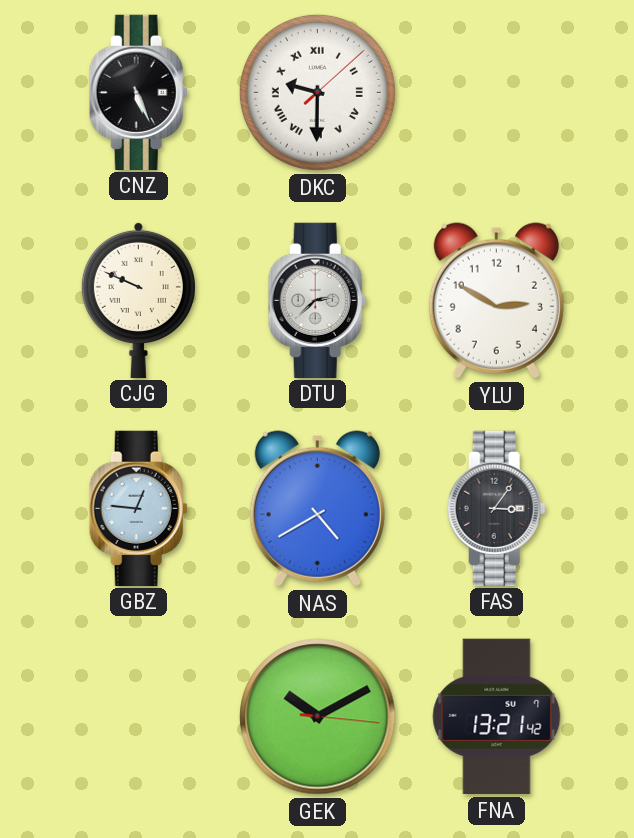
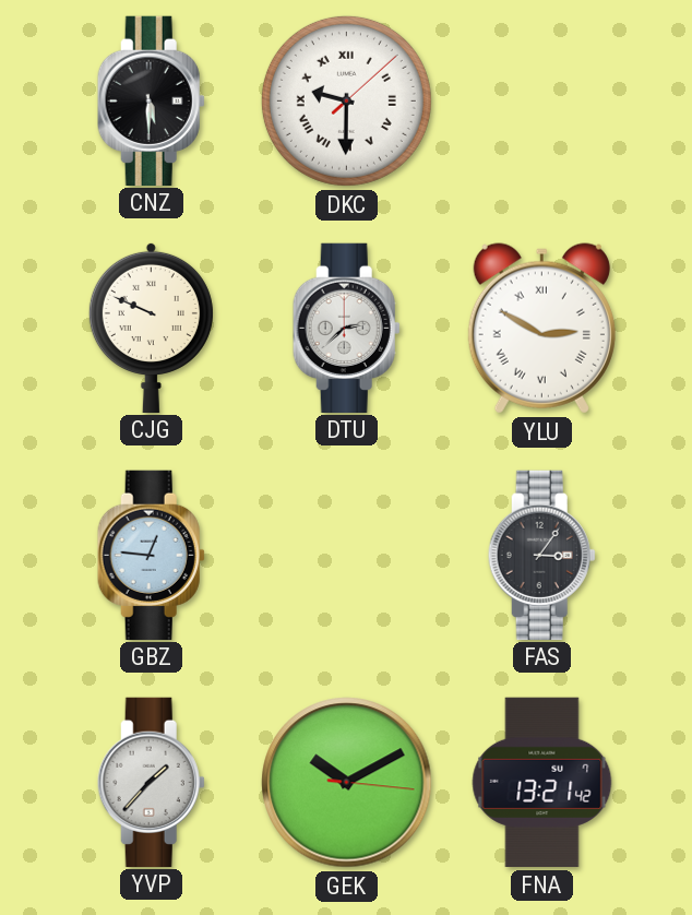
CNZ: 5:26 -> 5:30
YLU numerals: Arabic -> Roman
NAS: 4:40 -> none
YVP: none -> 1:37
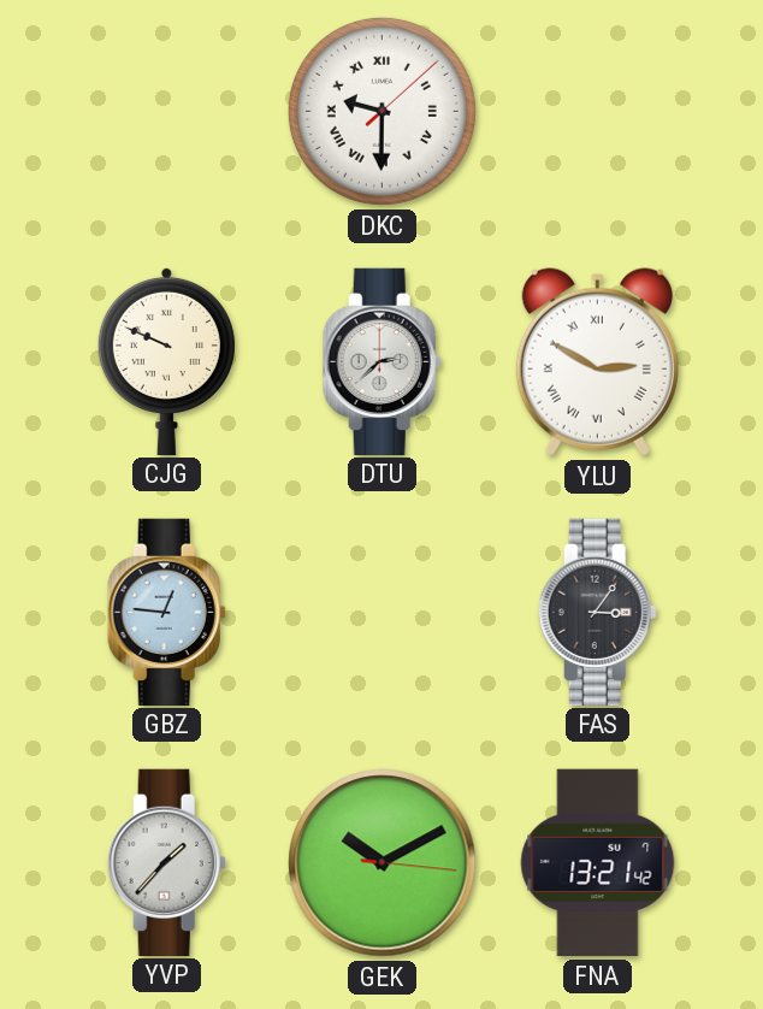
CNZ: 5:30 -> none
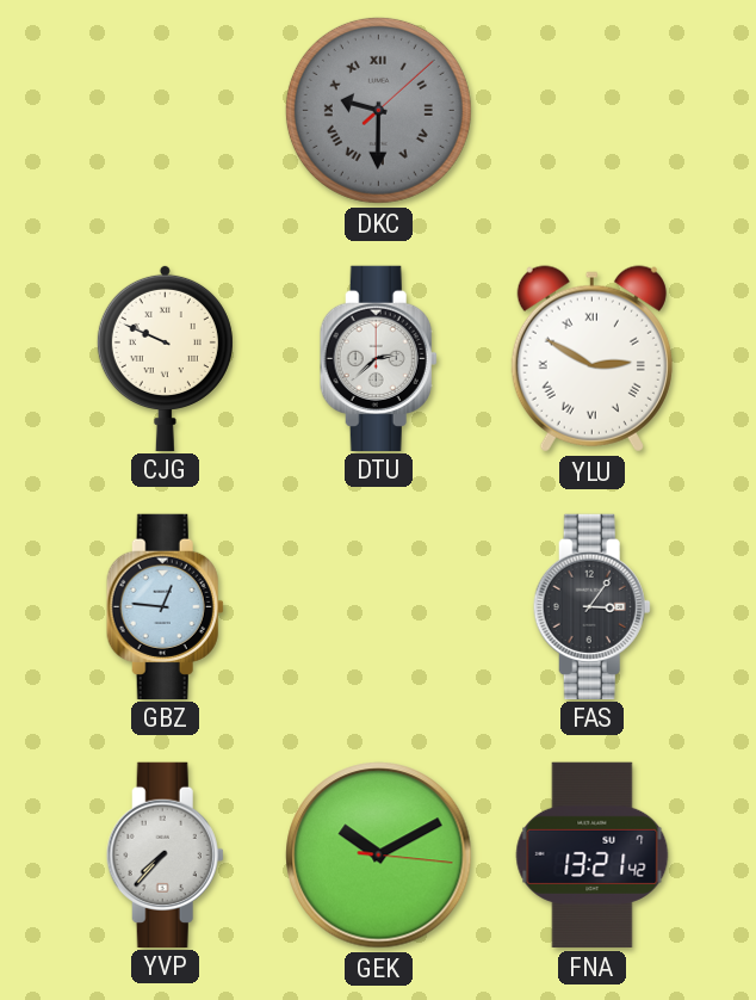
DKC dial: white -> grey
YVP: 1:37 -> 7:37
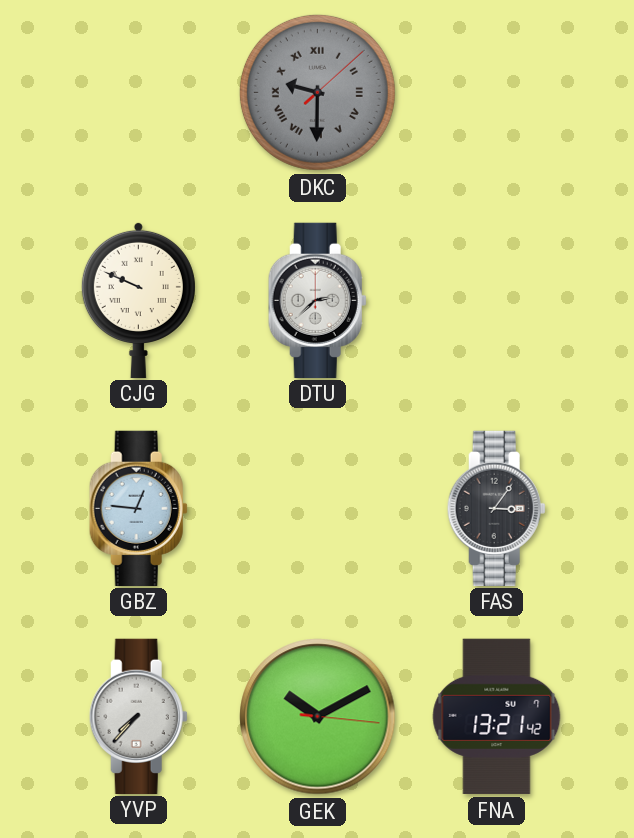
YLU: 2:50 -> none
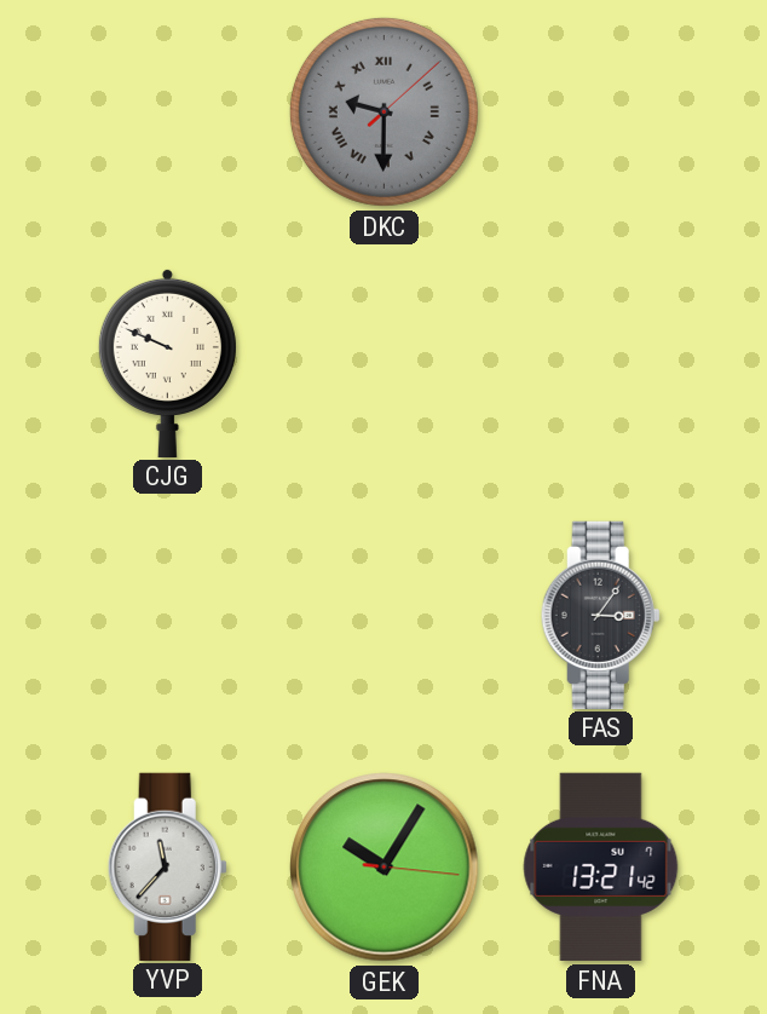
DTU: 2:38 -> none
GBZ: 12:46 -> none
YVP: 7:37 -> 11:37
GEK: 10:10 -> 10:05
